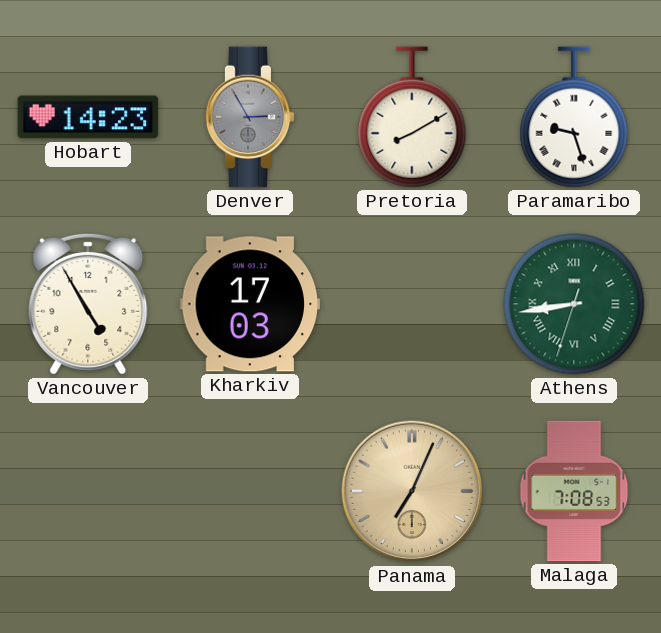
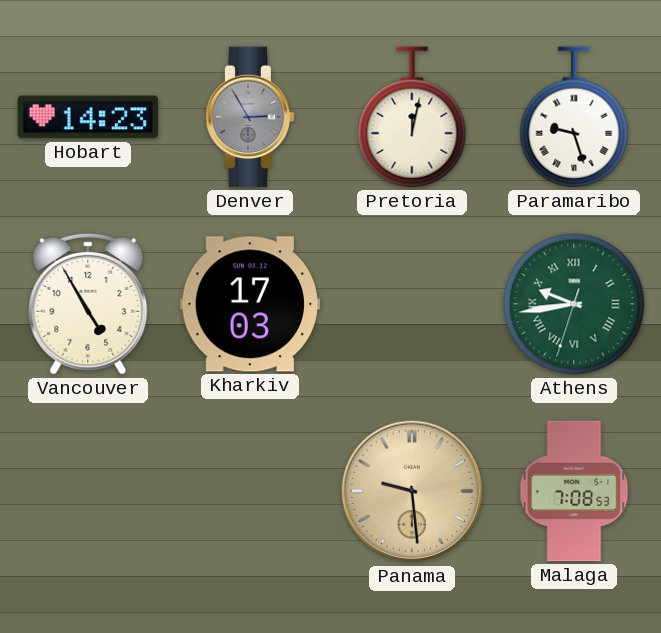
Pretoria: 8:10 -> 12:02
Athens: 8:43 -> 9:43
Panama: 7:04 -> 9:29
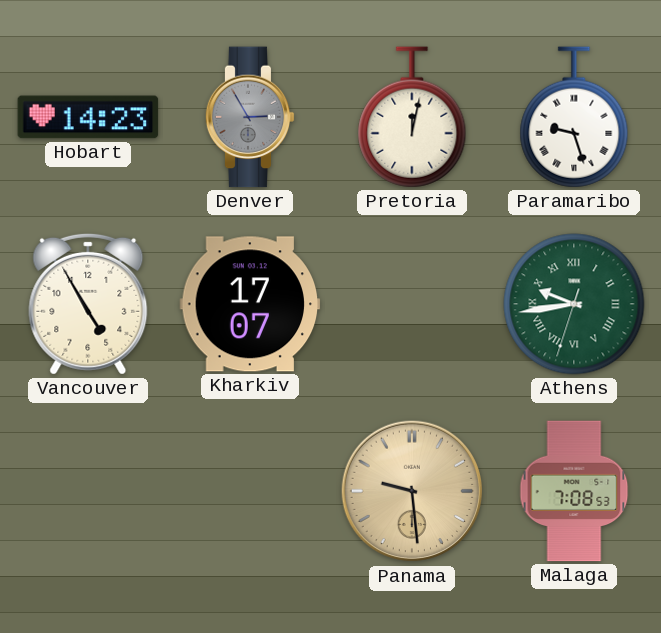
Kharkiv: 17:03 -> 17:07
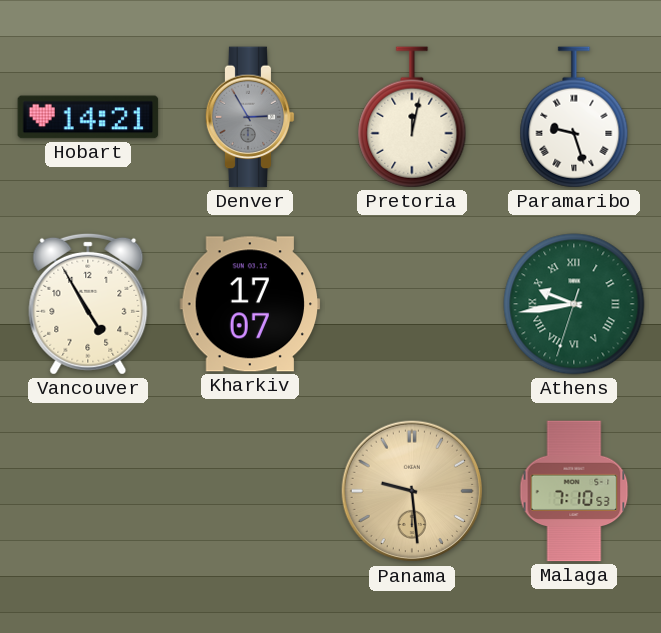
Hobart: 14:23 -> 14:21
Malaga: 7:08 -> 7:10
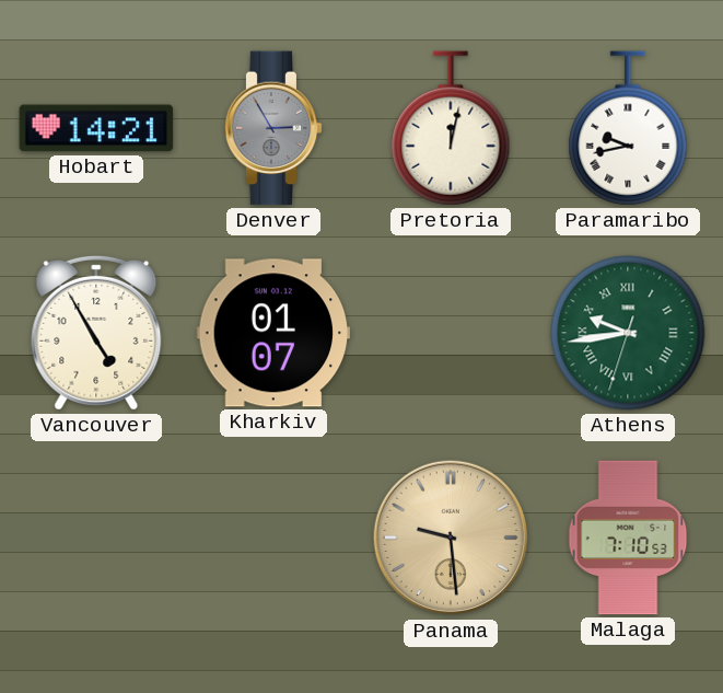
Paramaribo: 9:27 -> 9:43
Kharkiv: 17:07 -> 01:07
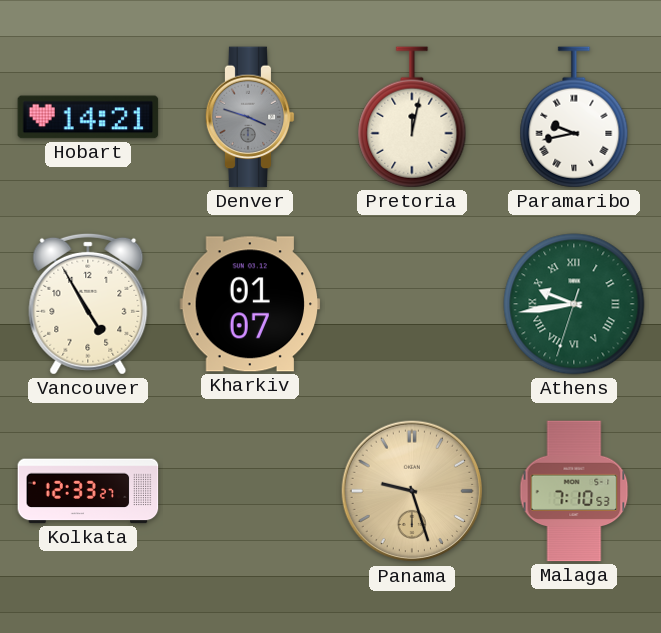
Denver: 2:55 -> 3:48
Kolkata: none -> 12:33
Panama: 9:29 -> 9:27
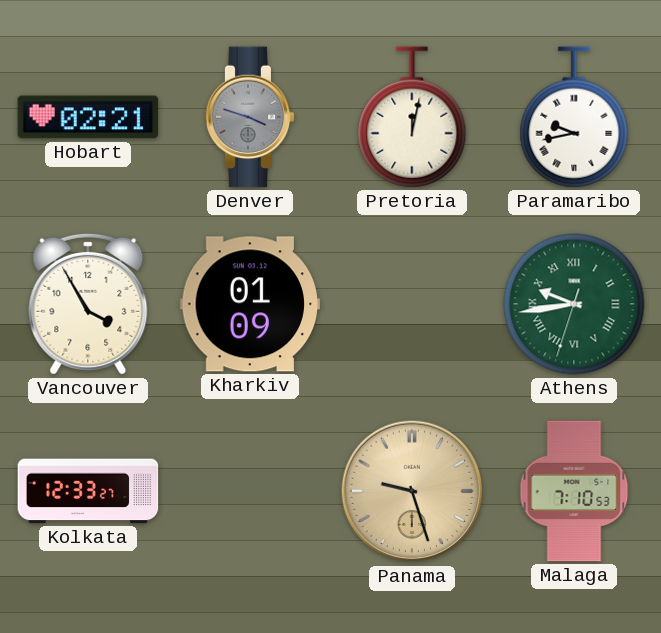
Hobart: 14:21 -> 02:21
Vancouver: 4:55 -> 3:55
Kharkiv: 01:07 -> 01:09
